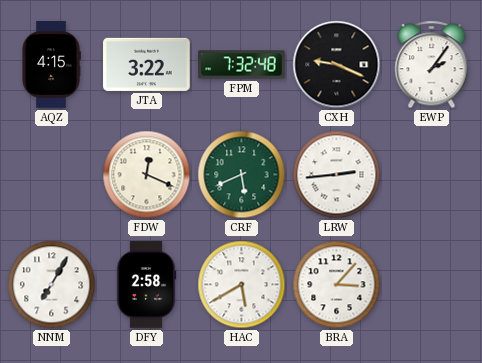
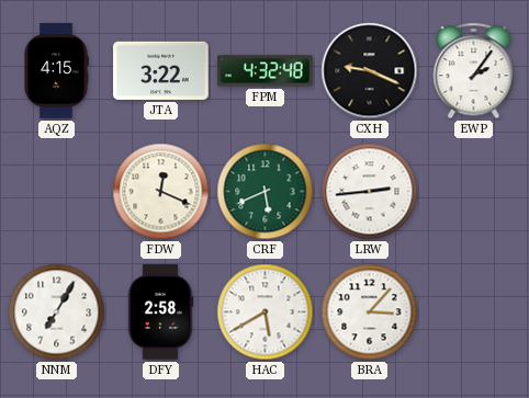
FPM: 7:32 -> 4:32
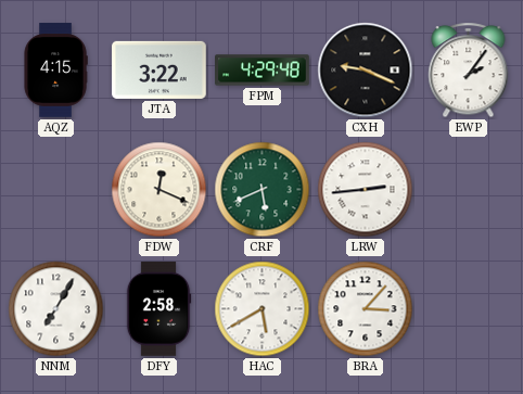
FPM: 4:32 -> 4:29
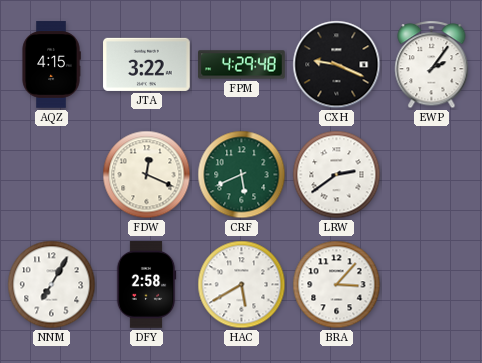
LRW: 2:44 -> 2:39
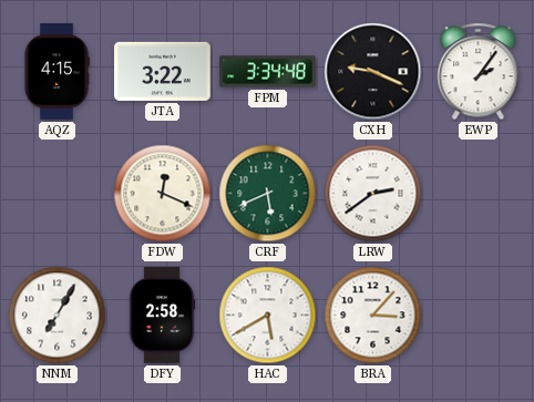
FPM: 4:29 -> 3:34
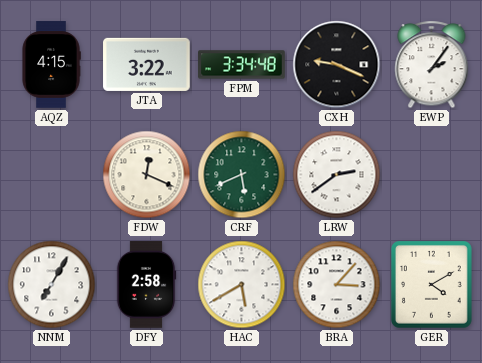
GER: none -> 4:10
